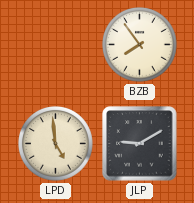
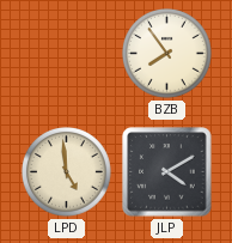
JLP: 9:10 -> 4:10
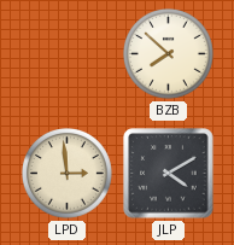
BZB: 7:54 -> 7:52
LPD: 4:59 -> 2:59
